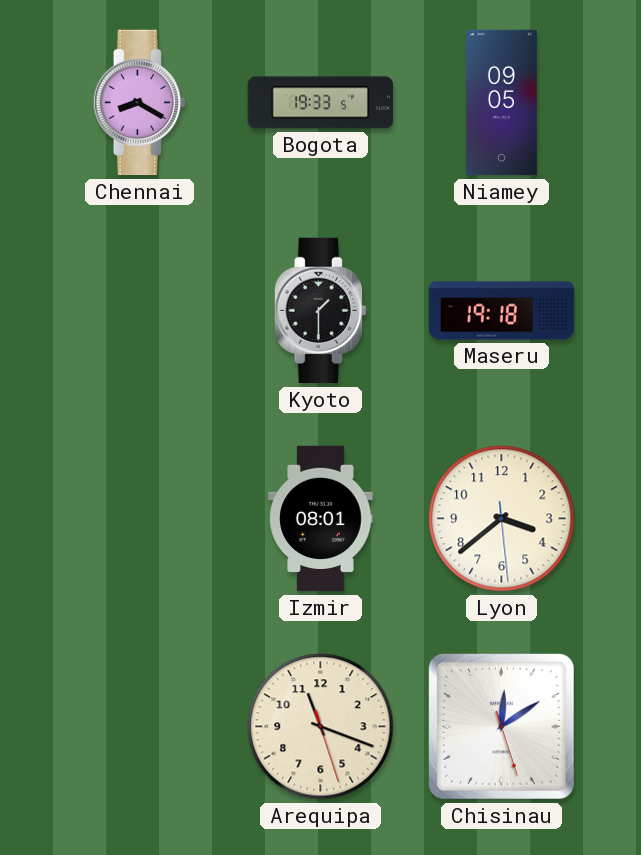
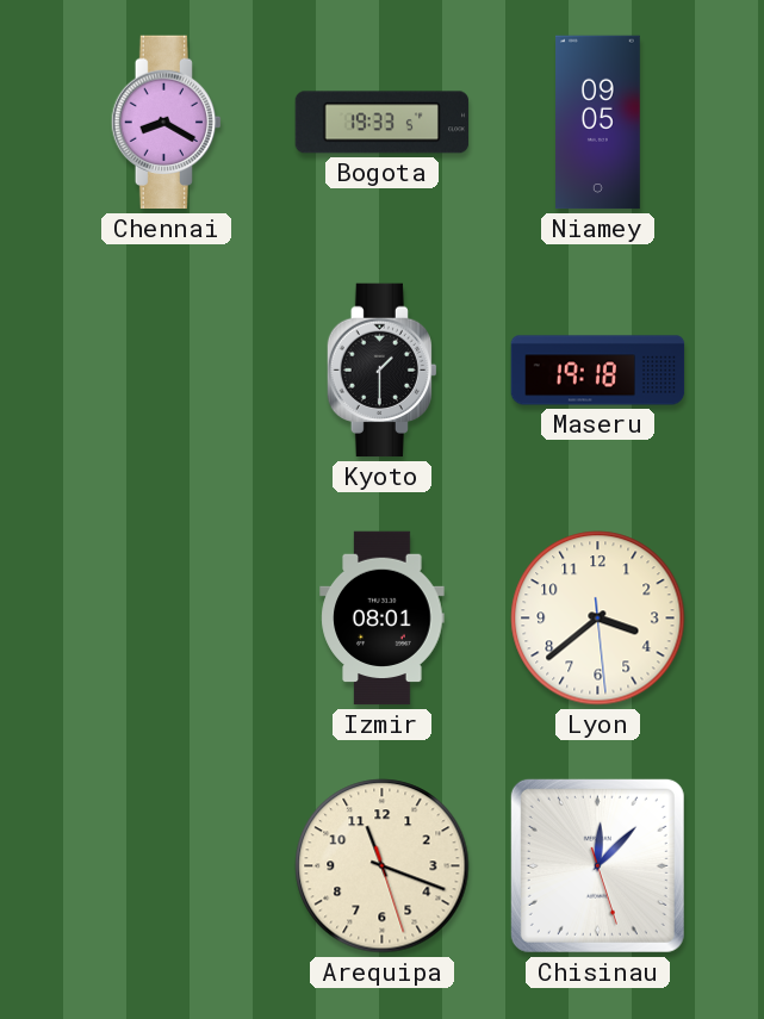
Chisinau: 12:09 -> 12:07
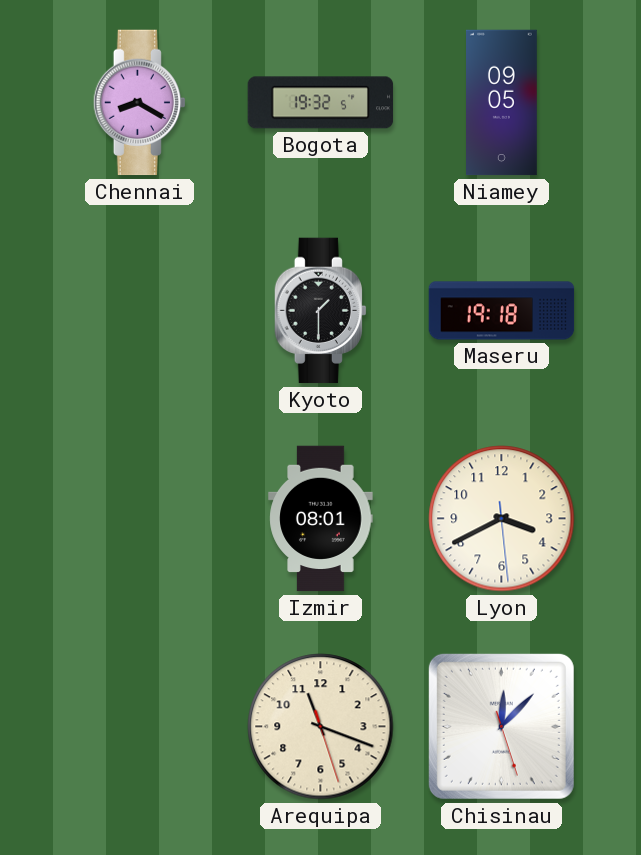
Bogota: 19:33 -> 19:32
Lyon: 3:38 -> 3:40
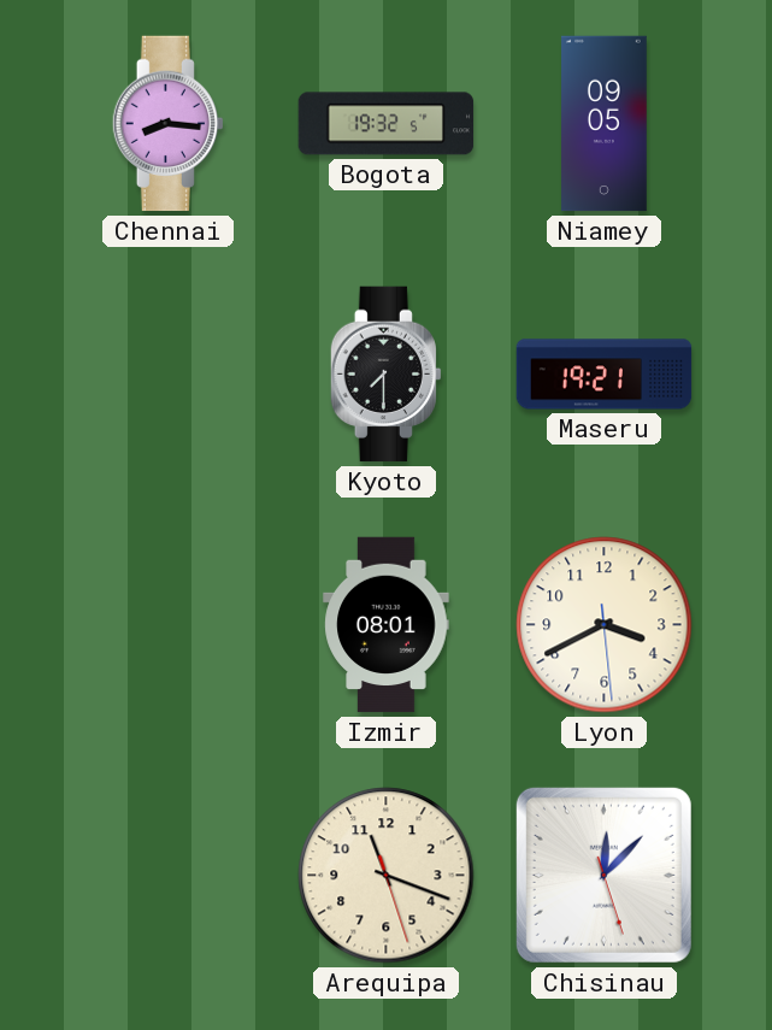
Chennai: 8:20 -> 8:16
Kyoto: 1:30 -> 7:30
Maseru: 19:18 -> 19:21
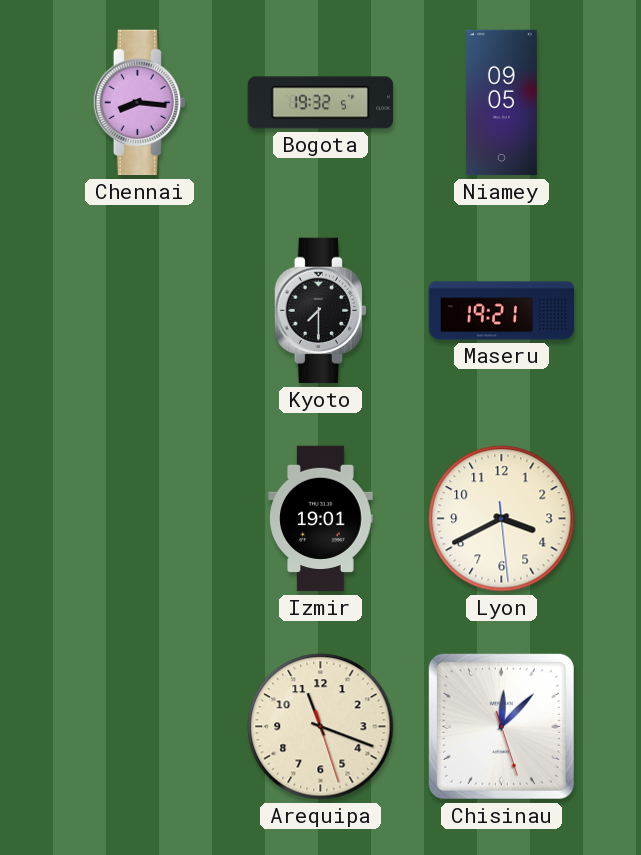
Izmir: 08:01 -> 19:01
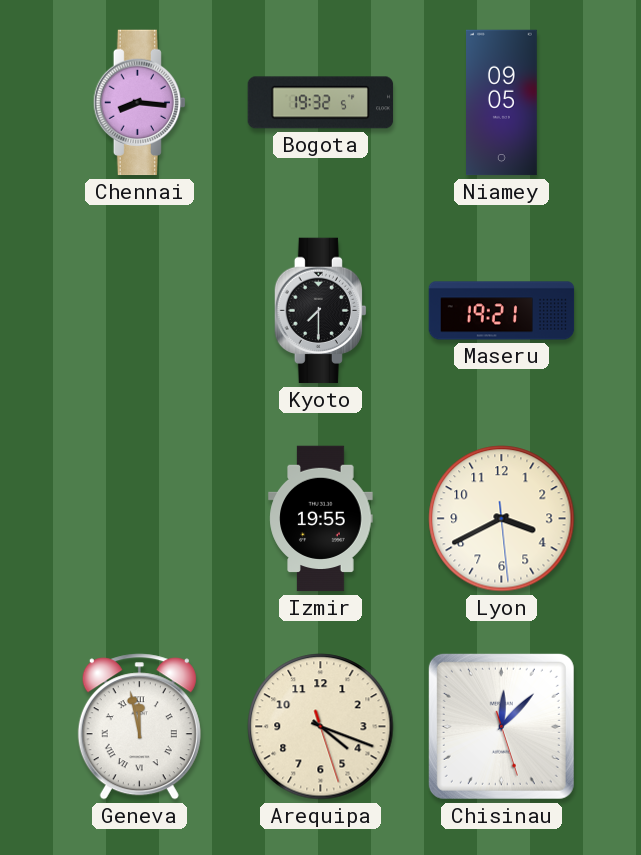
Izmir: 19:01 -> 19:55
Geneva: none -> 11:58
Arequipa: 11:18 -> 4:18
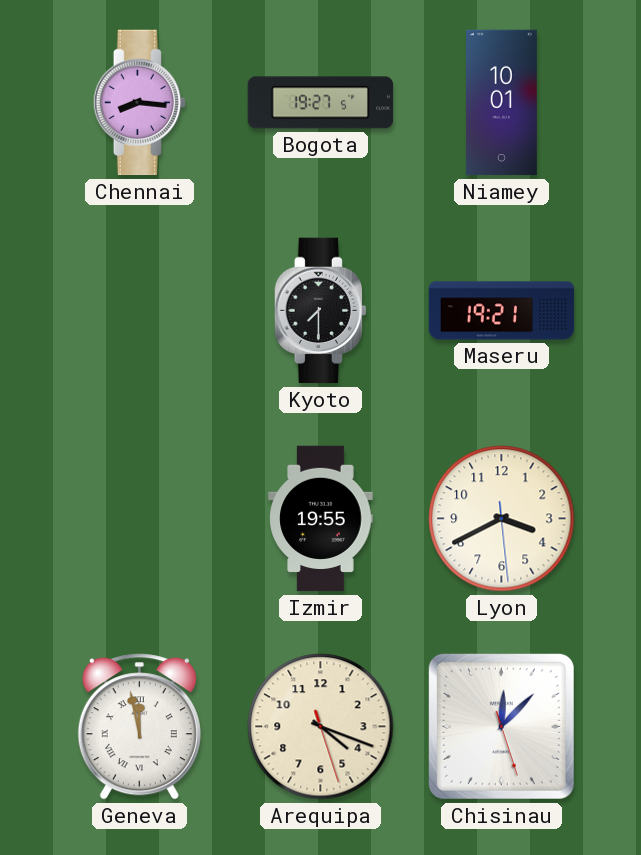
Bogota: 19:32 -> 19:27
Niamey: 09:05 -> 10:01
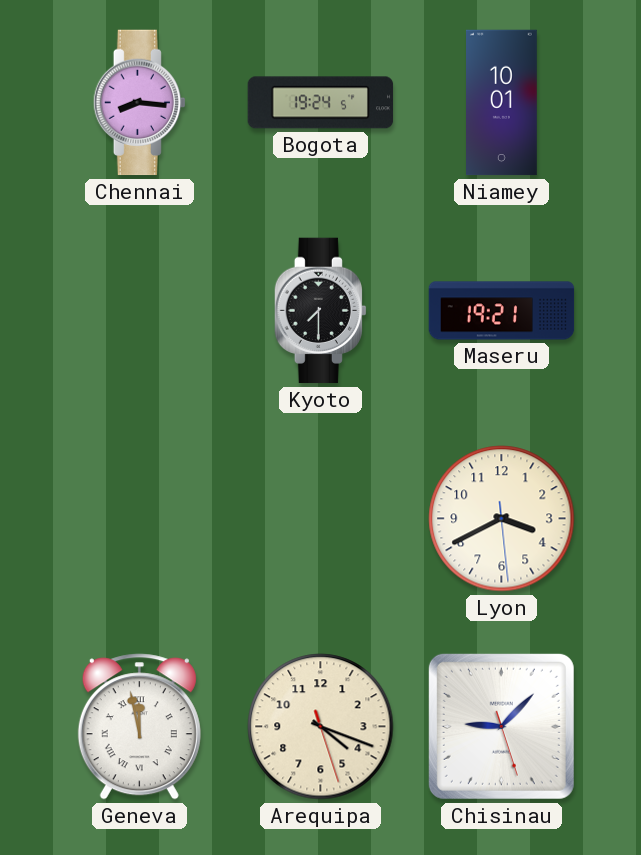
Bogota: 19:27 -> 19:24
Izmir: 19:55 -> none
Chisinau: 12:07 -> 9:07
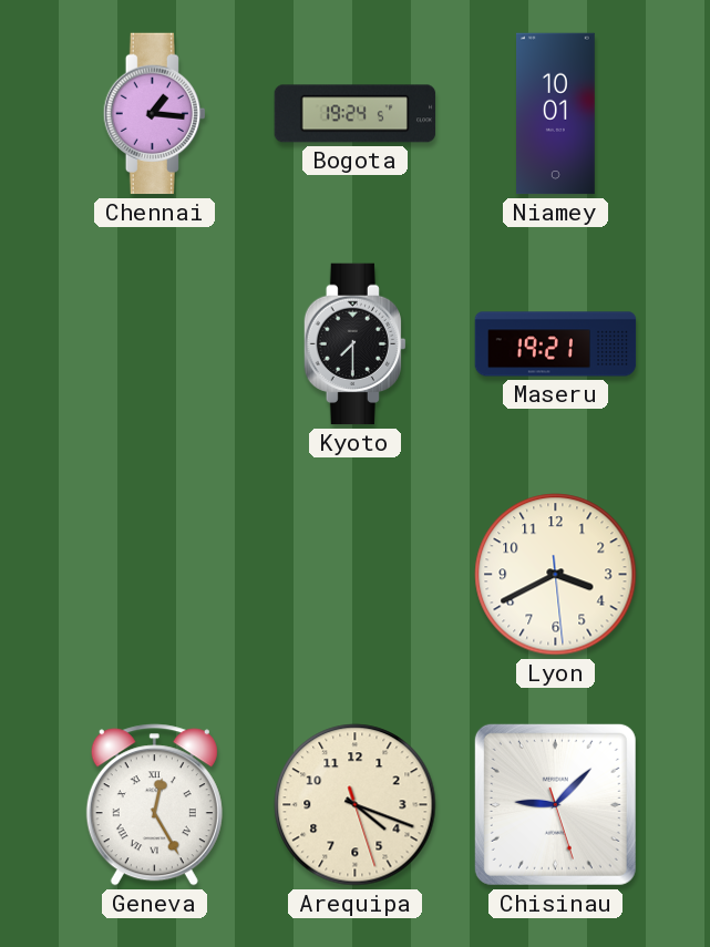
Chennai: 8:16 -> 1:16
Geneva: 11:58 -> 12:25
